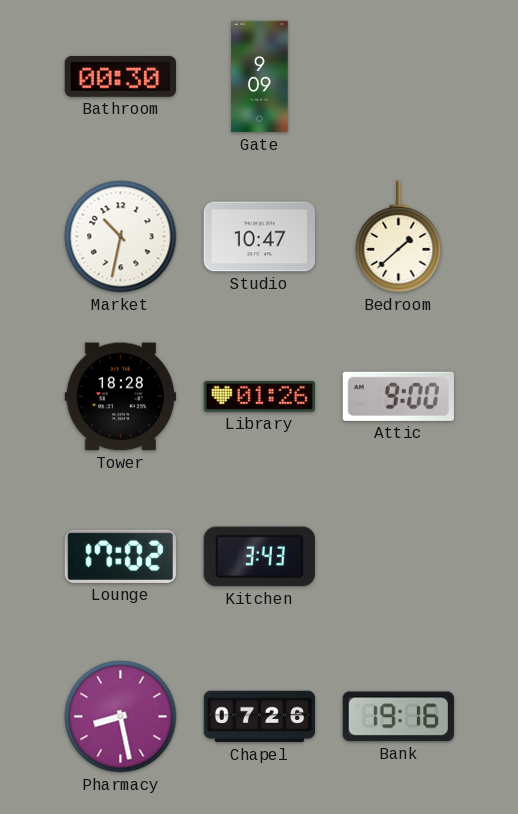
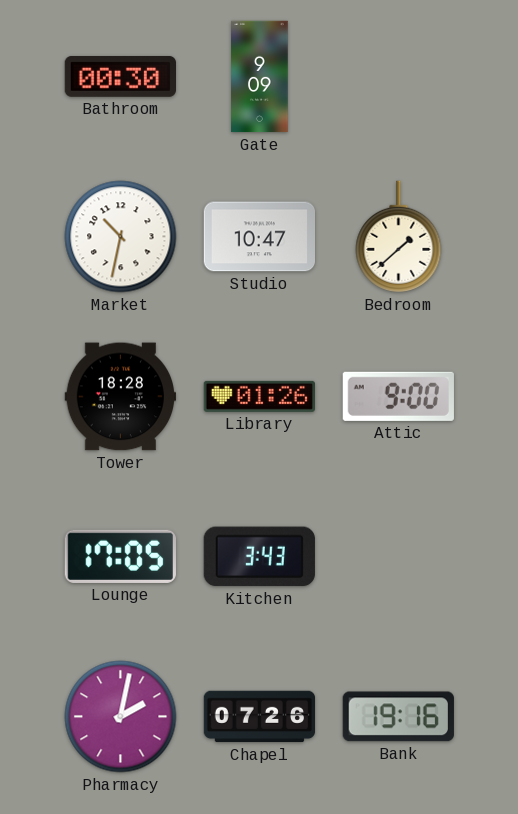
Lounge: 17:02 -> 17:05
Pharmacy: 8:28 -> 2:02
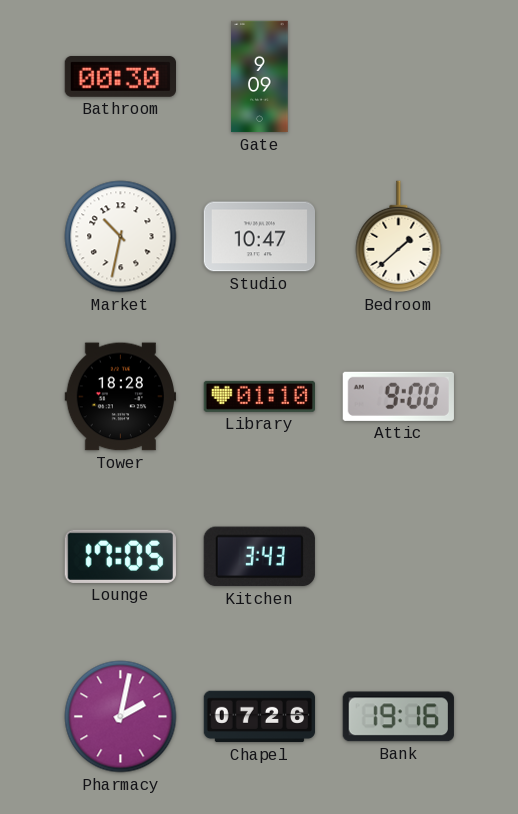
Library: 01:26 -> 01:10
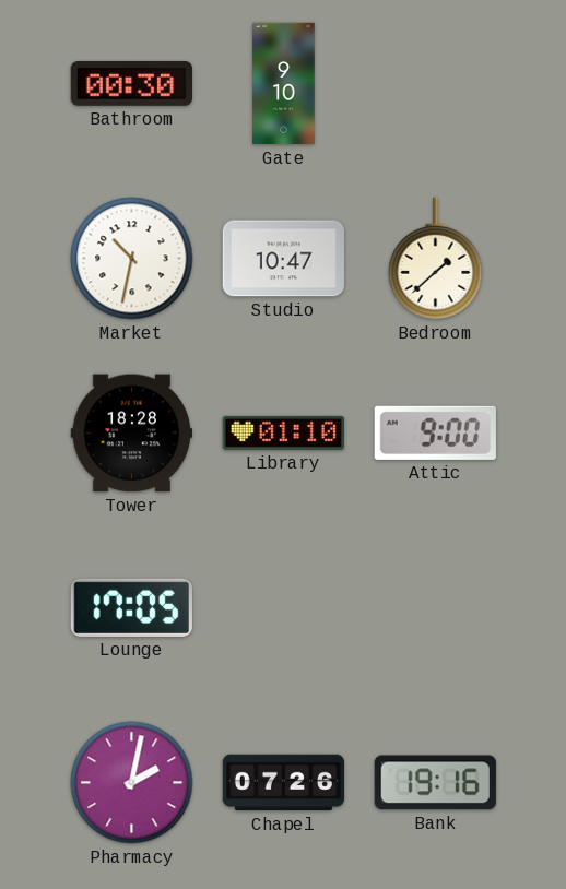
Gate: 9:09 -> 9:10
Kitchen: 3:43 -> none
